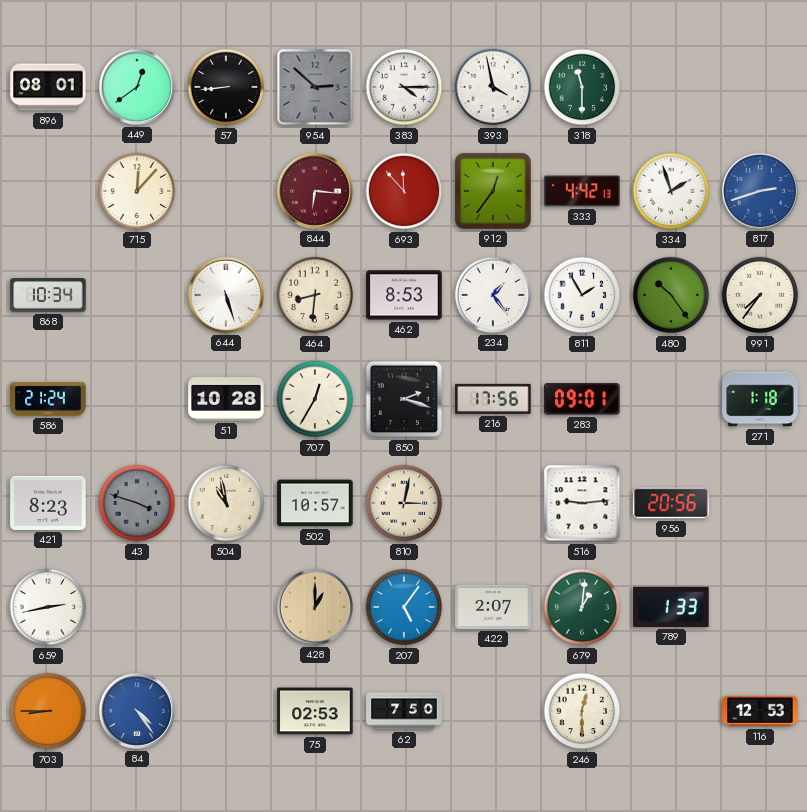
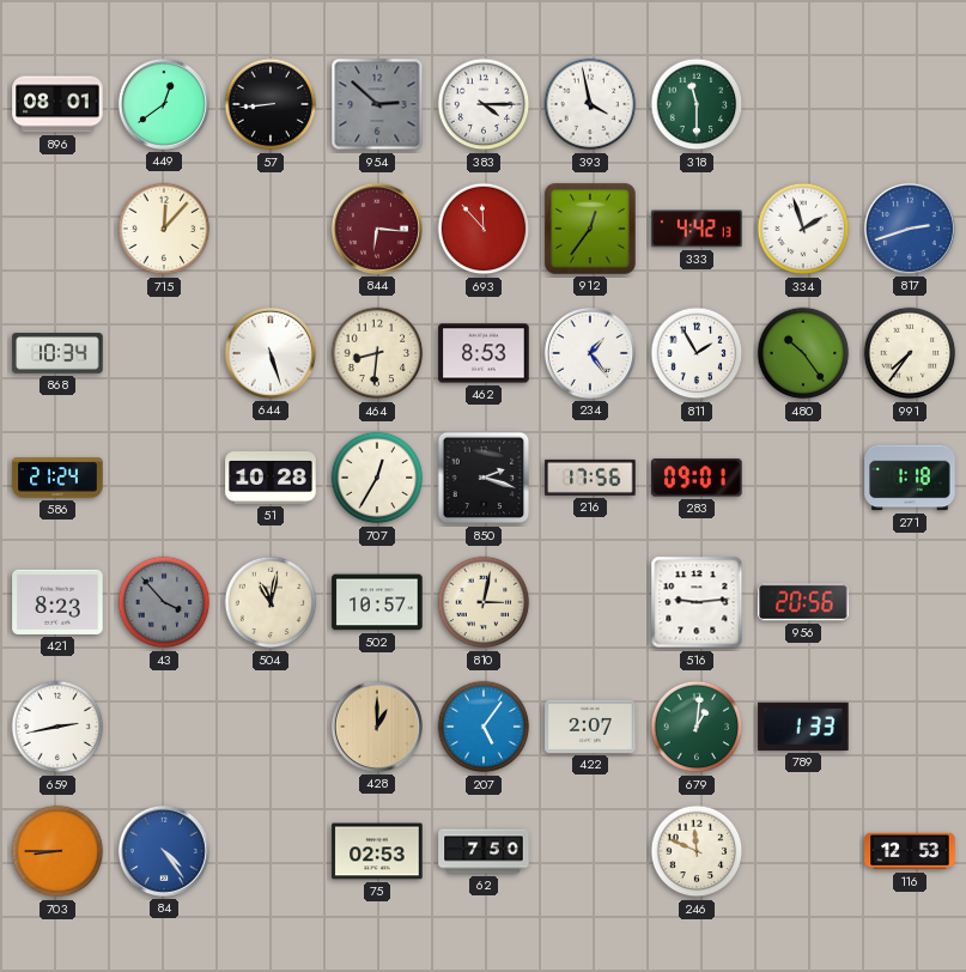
43: 3:48 -> 3:53
504: 10:58 -> 11:02
246: 12:30 -> 11:49
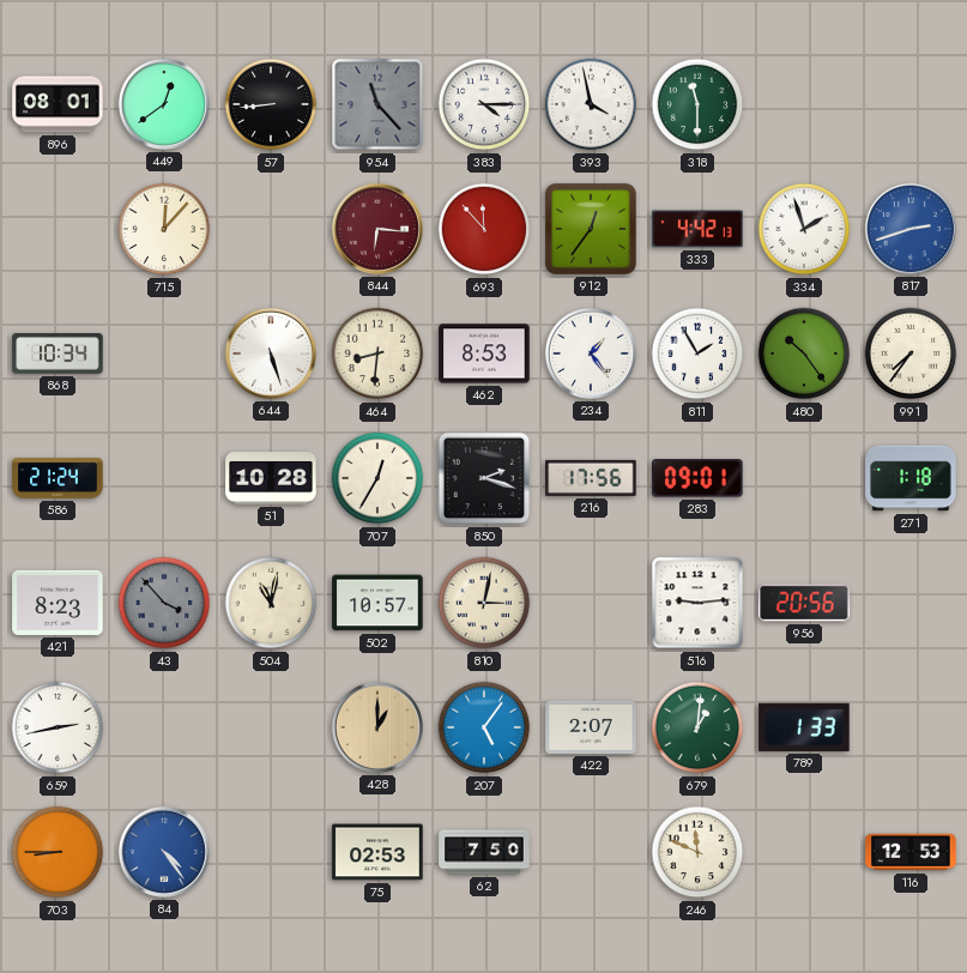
954: 2:52 -> 11:23
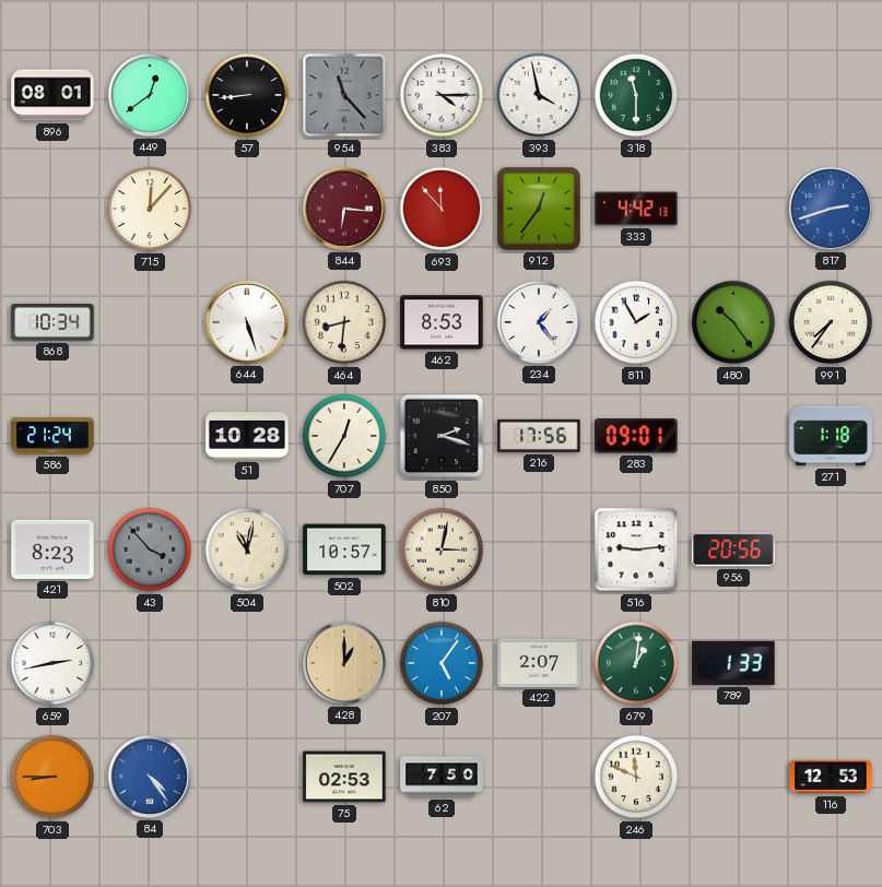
334: 1:57 -> none
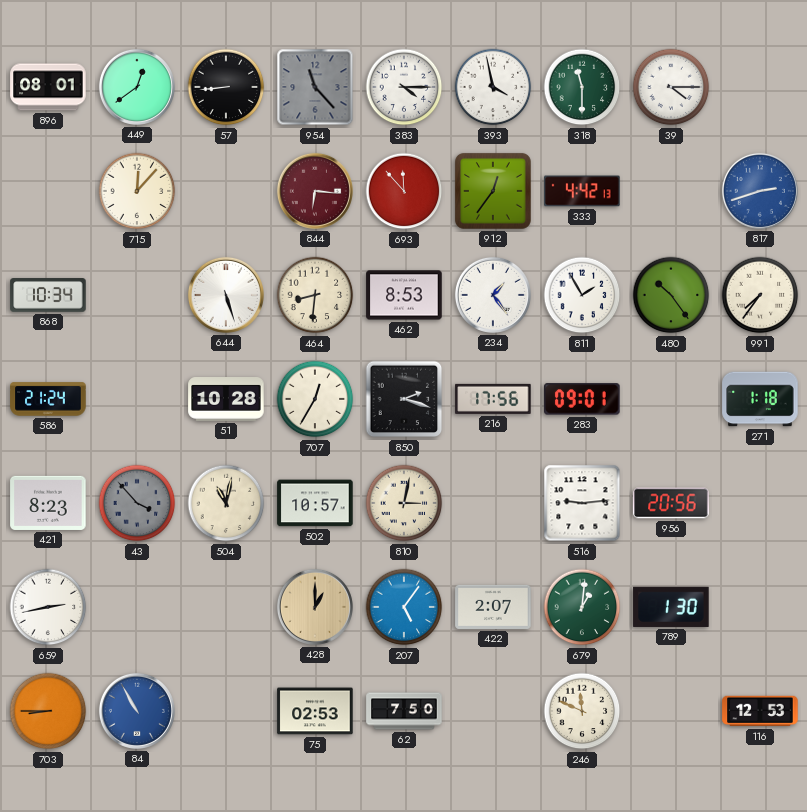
39: none -> 4:15
789: 1:33 -> 1:30
84: 4:24 -> 10:55
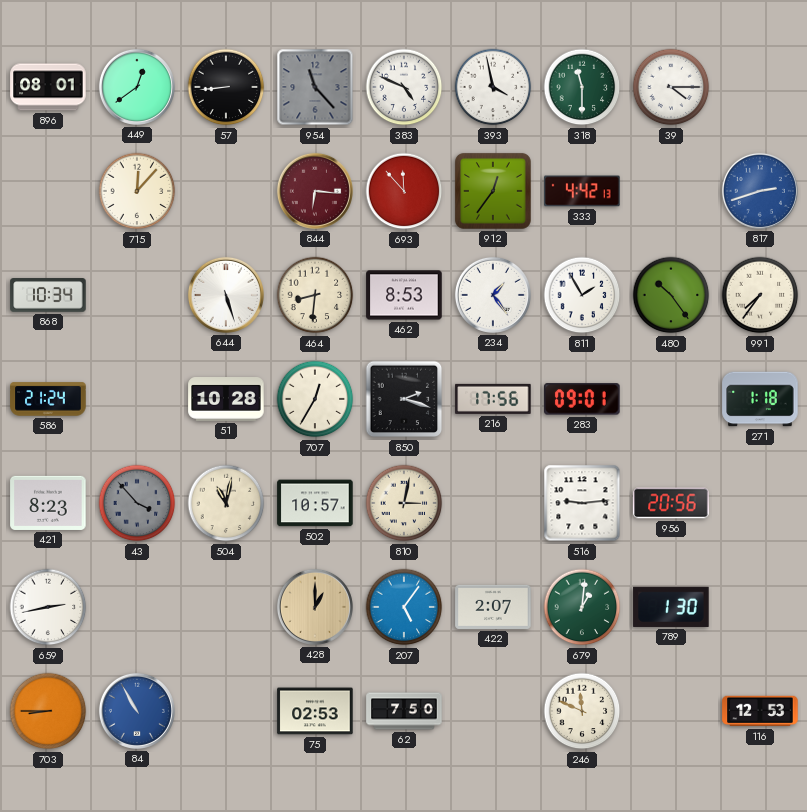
383: 4:15 -> 4:49
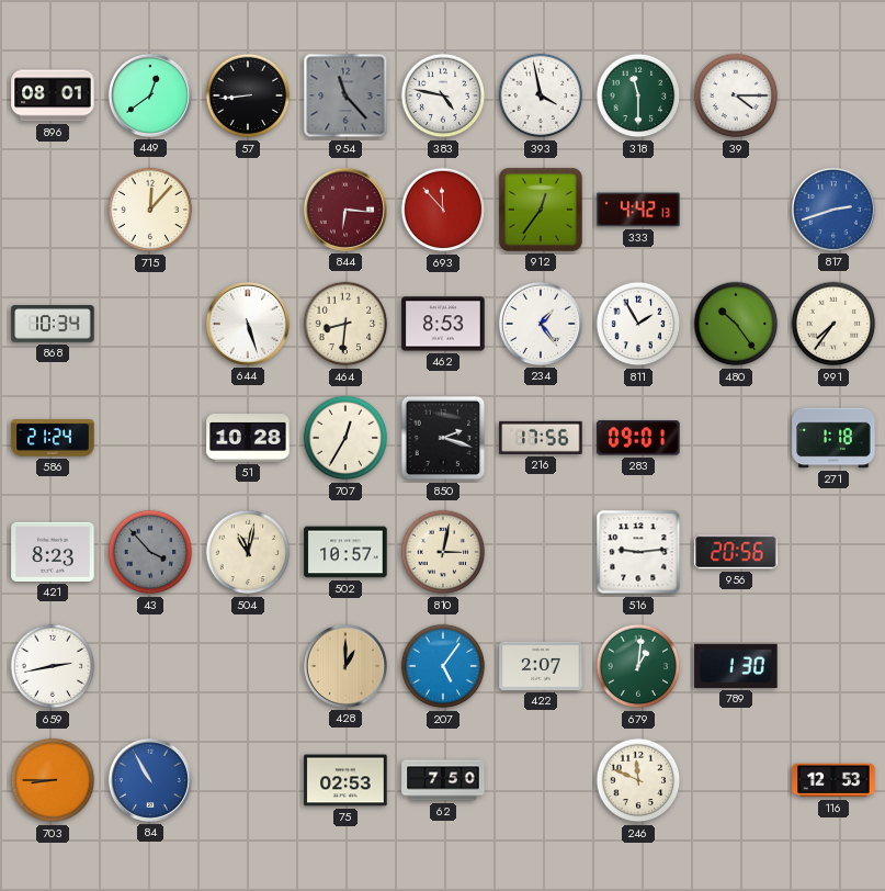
383: 4:49 -> 4:47
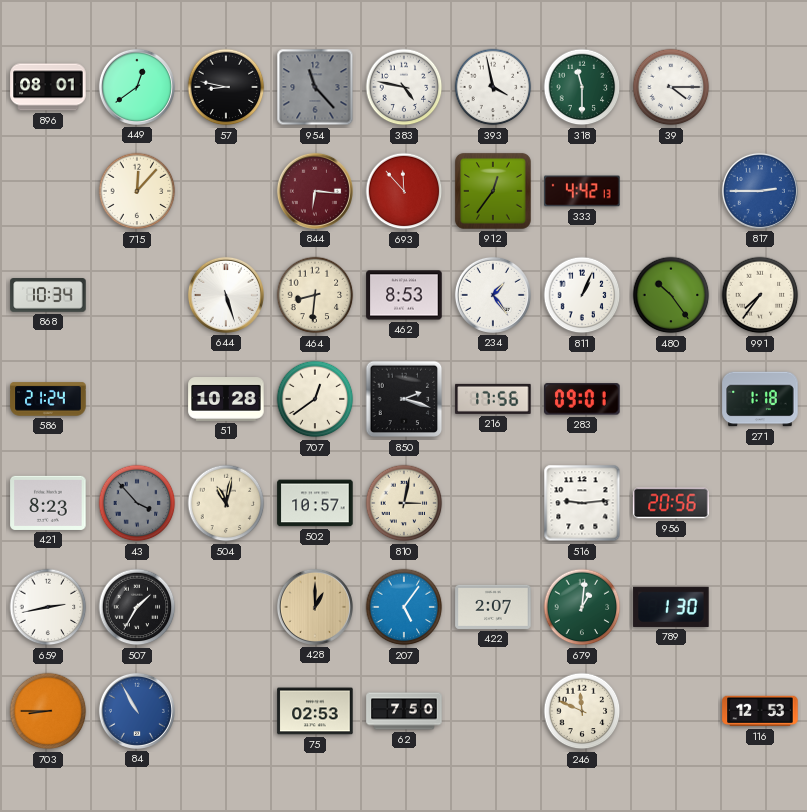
57: 8:44 -> 8:47
817: 2:42 -> 2:45
811: 1:55 -> 1:04
707: 12:35 -> 12:39
507: none -> 1:35
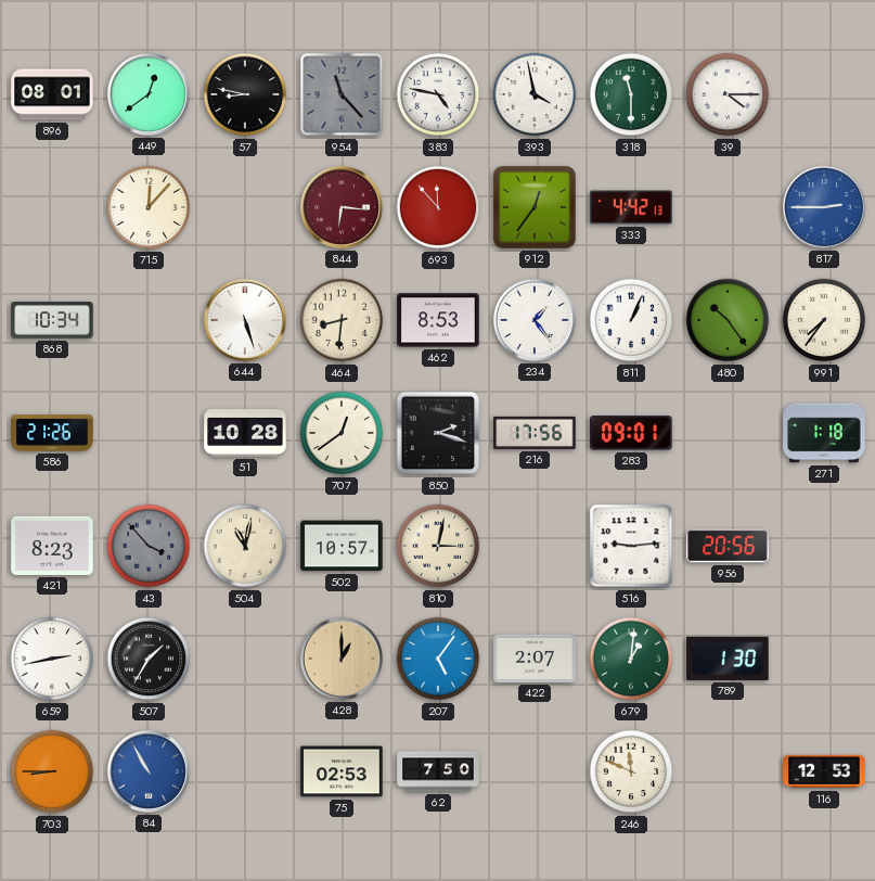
586: 21:24 -> 21:26
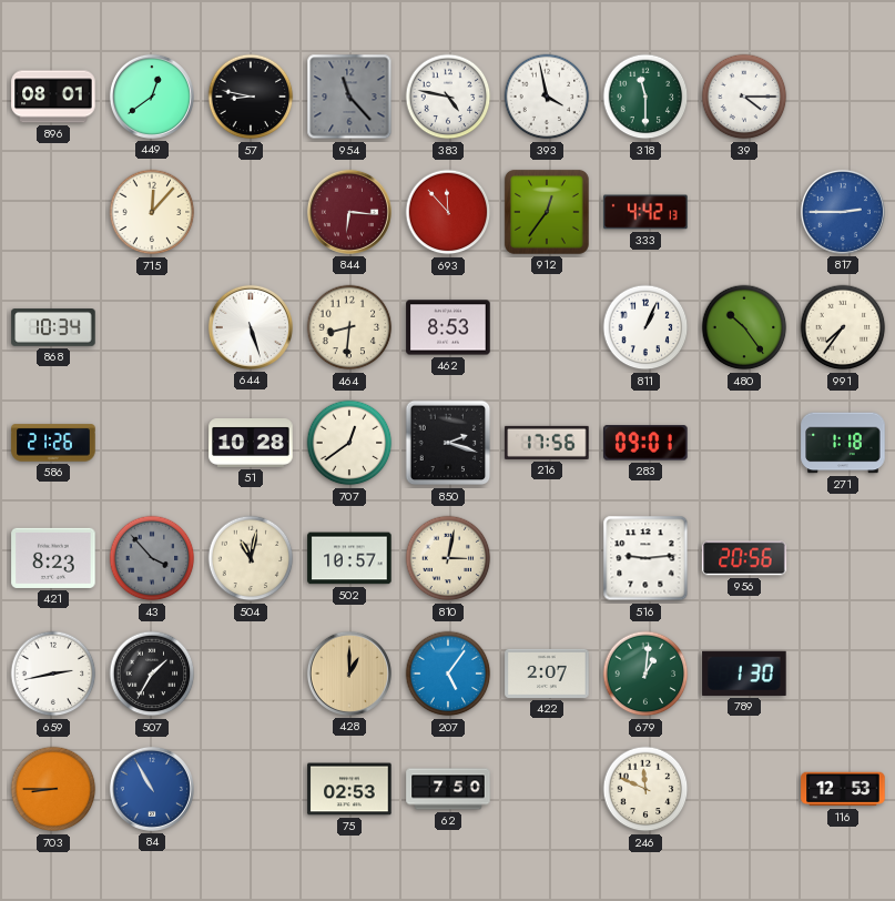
234: 1:24 -> none
